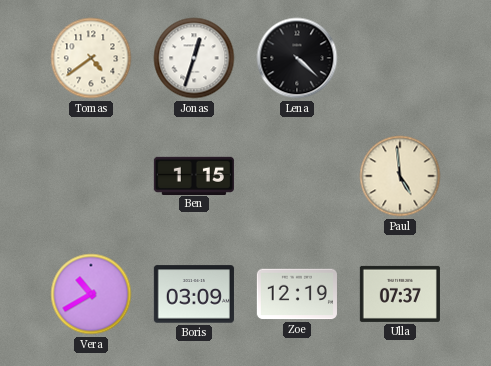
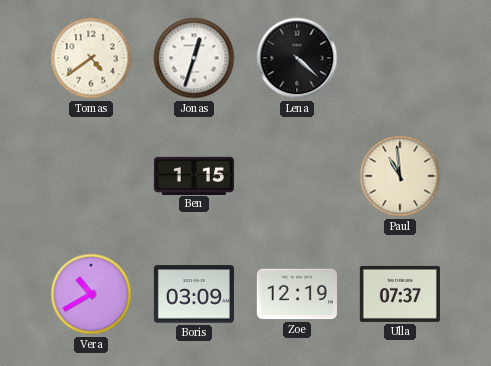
Paul: 4:59 -> 10:59
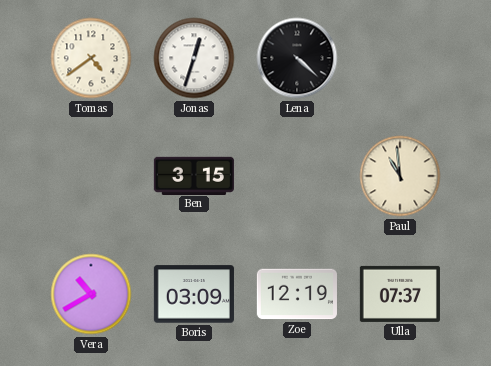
Ben: 1:15 -> 3:15
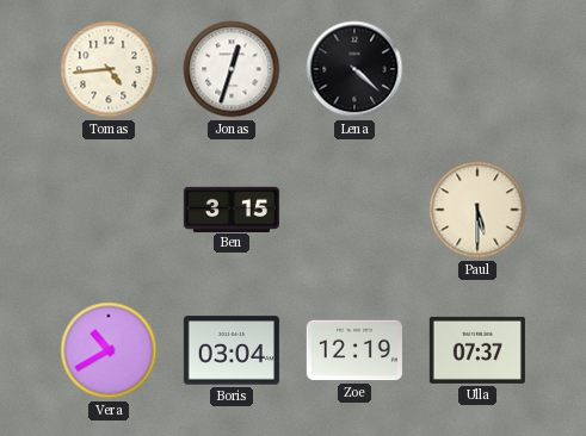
Tomas: 4:39 -> 4:44
Paul: 10:59 -> 5:30
Boris: 03:09 -> 03:04
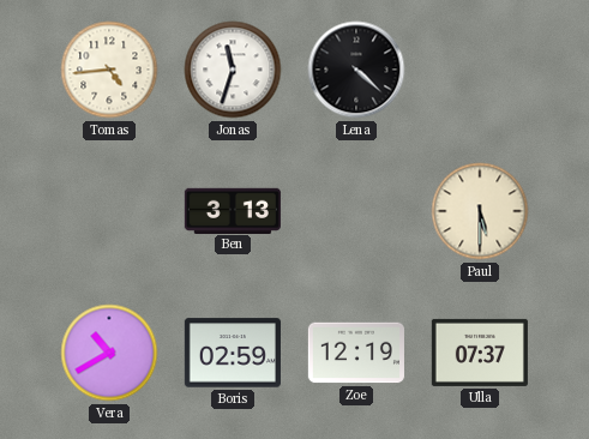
Jonas: 12:33 -> 11:33
Ben: 3:15 -> 3:13
Boris: 03:04 -> 02:59
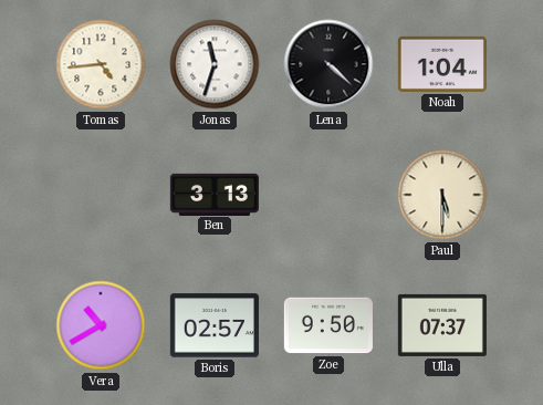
Noah: none -> 1:04
Boris: 02:59 -> 02:57
Zoe: 12:19 -> 9:50
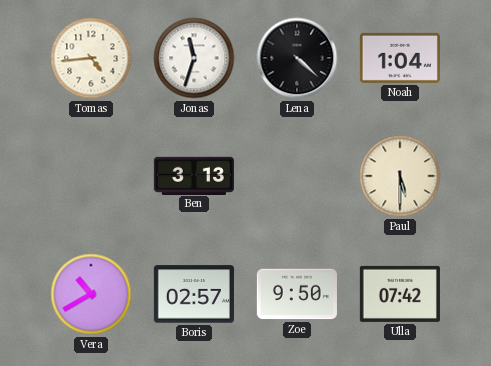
Ulla: 07:37 -> 07:42
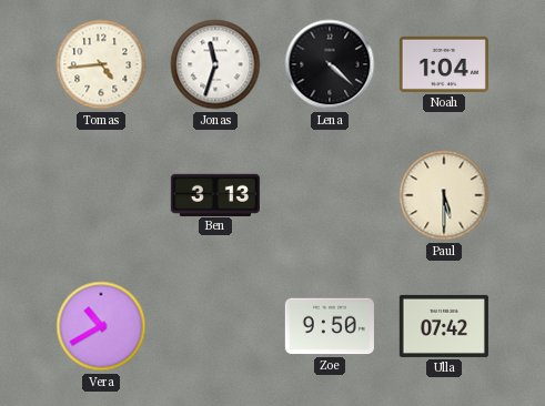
Boris: 02:57 -> none
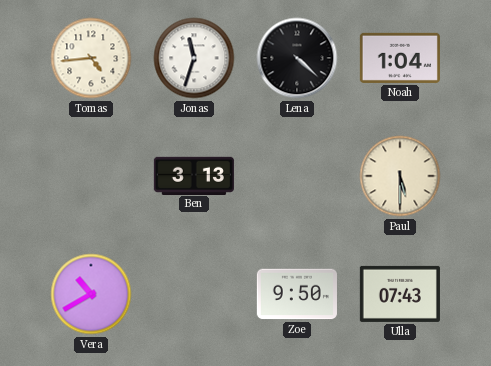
Ulla: 07:42 -> 07:43
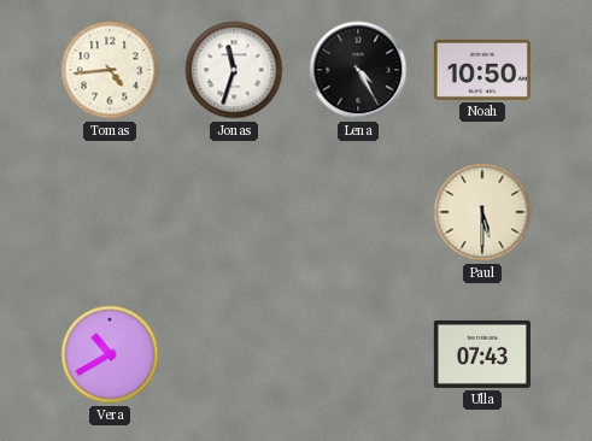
Lena: 4:22 -> 4:25
Noah: 1:04 -> 10:50
Ben: 3:13 -> none
Zoe: 9:50 -> none
